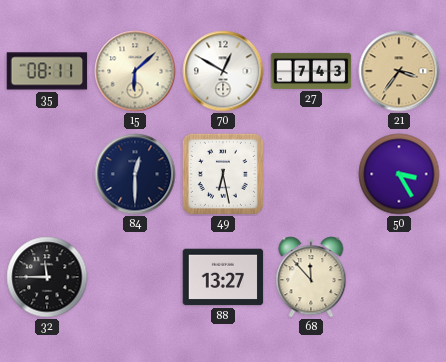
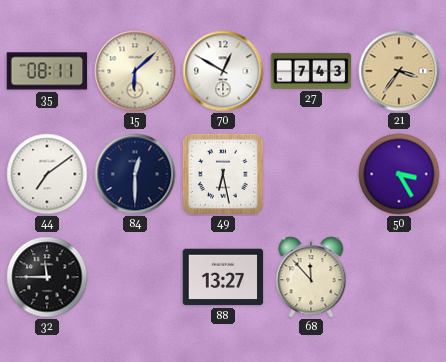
44: none -> 7:09
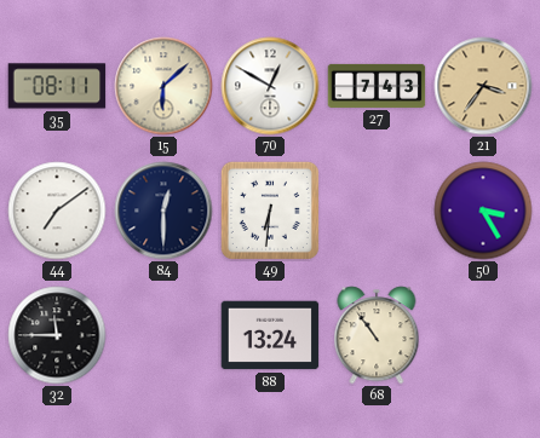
49: 6:28 -> 6:31
88: 13:27 -> 13:24
68: 11:53 -> 10:54
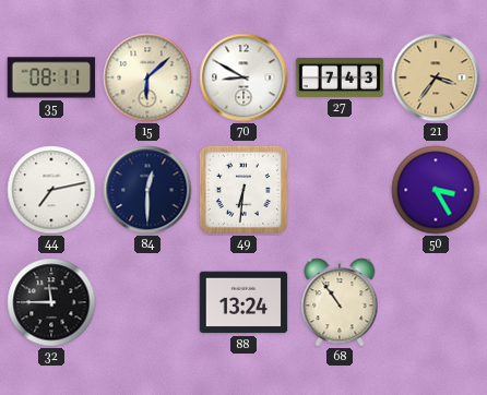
70: 12:50 -> 8:50
44: 7:09 -> 7:13
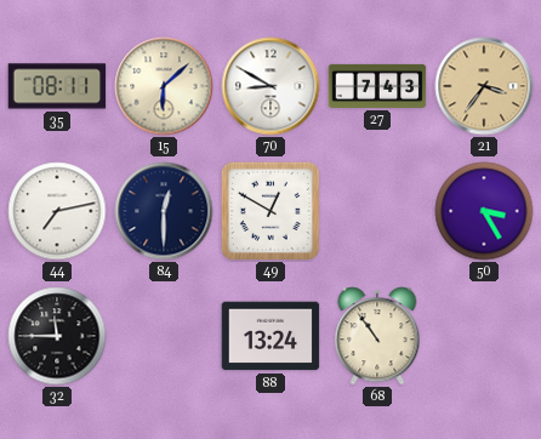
49: 6:31 -> 12:50
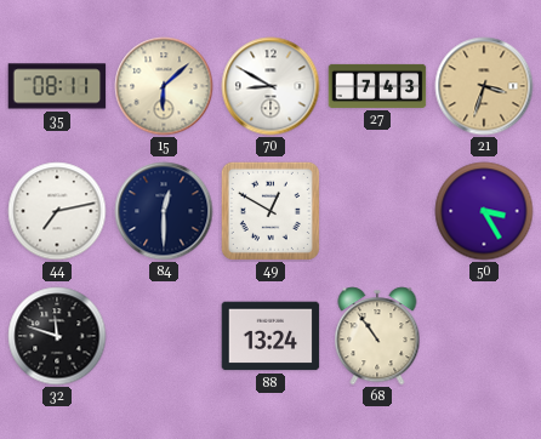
21: 3:36 -> 3:33
32: 11:45 -> 11:48
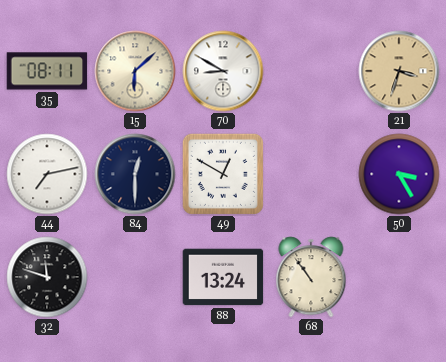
27: 7:43 -> none
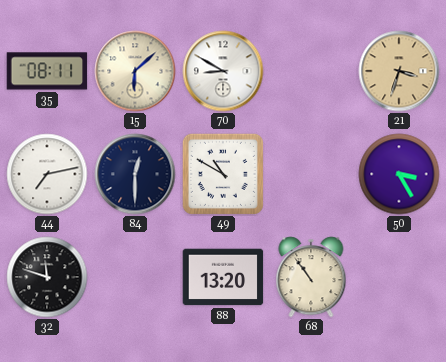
49: 12:50 -> 10:50
88: 13:24 -> 13:20
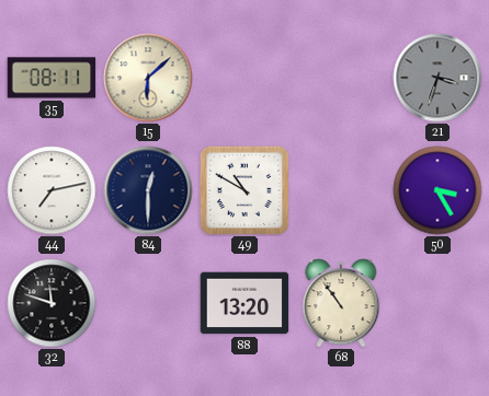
70: 8:50 -> none
21 dial: champagne -> grey
